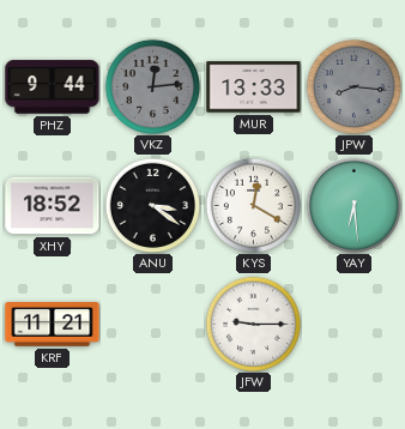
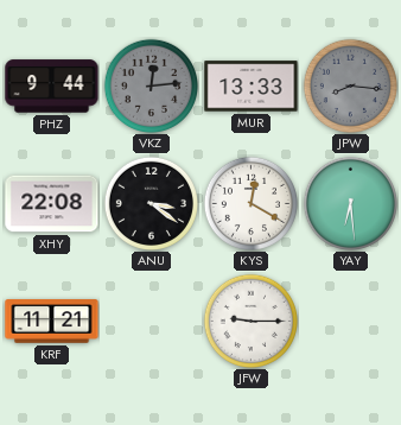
XHY: 18:52 -> 22:08
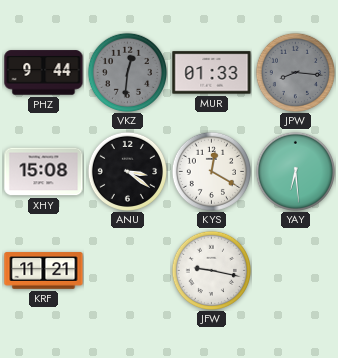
VKZ: 12:14 -> 12:31
MUR: 13:33 -> 01:33
XHY: 22:08 -> 15:08
JFW: 9:15 -> 9:17
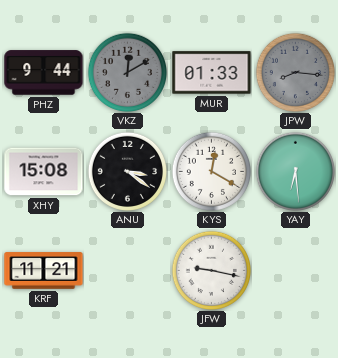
VKZ: 12:31 -> 12:10
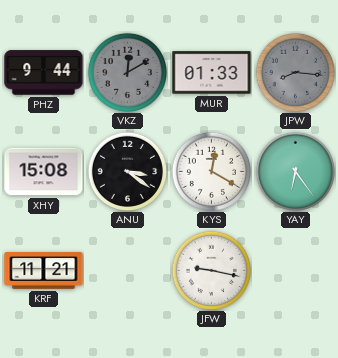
YAY: 6:29 -> 6:24
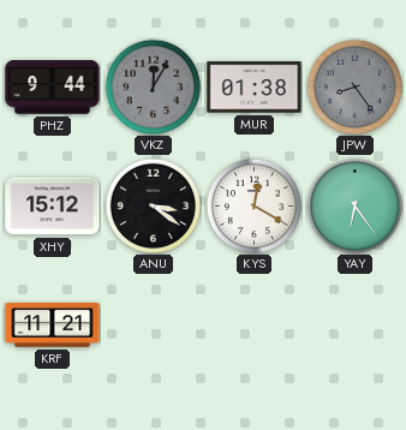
VKZ: 12:10 -> 12:05
MUR: 01:33 -> 01:38
JPW: 8:16 -> 8:24
XHY: 15:08 -> 15:12
JFW: 9:17 -> none
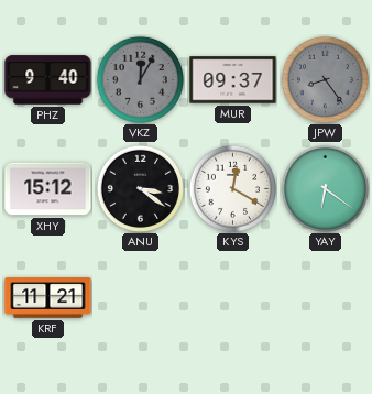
PHZ: 9:44 -> 9:40
MUR: 01:38 -> 09:37
YAY: 6:24 -> 6:21
